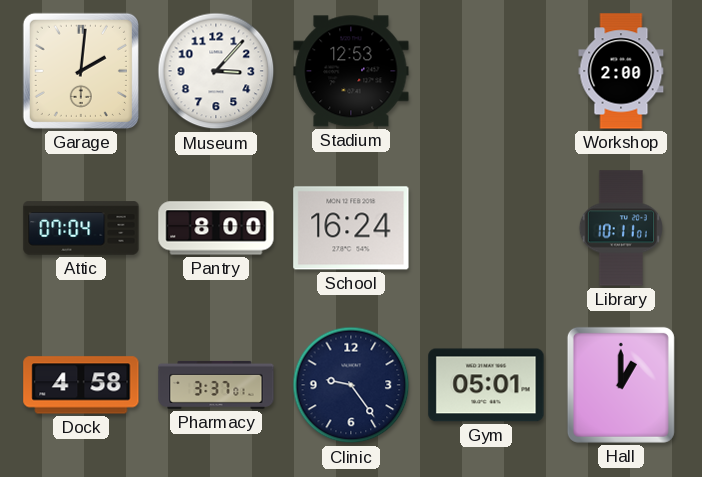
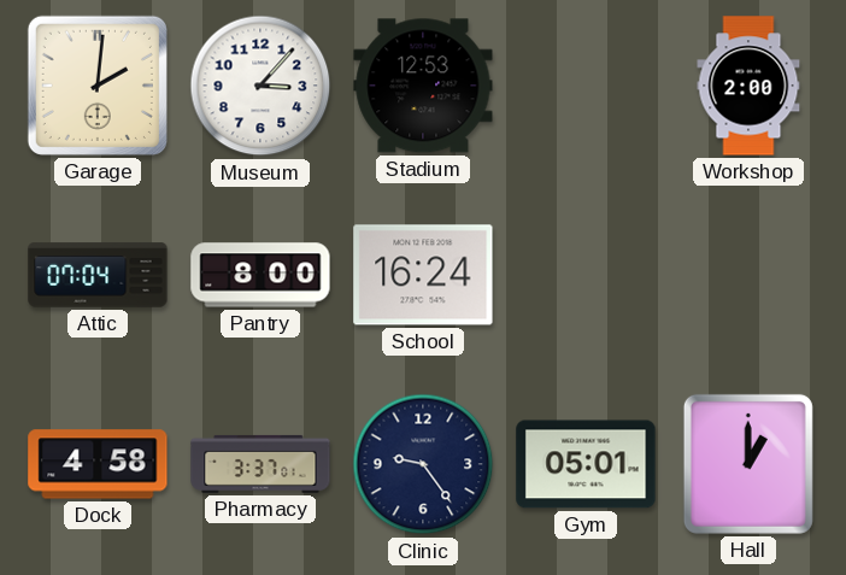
Library: 10:11 -> none
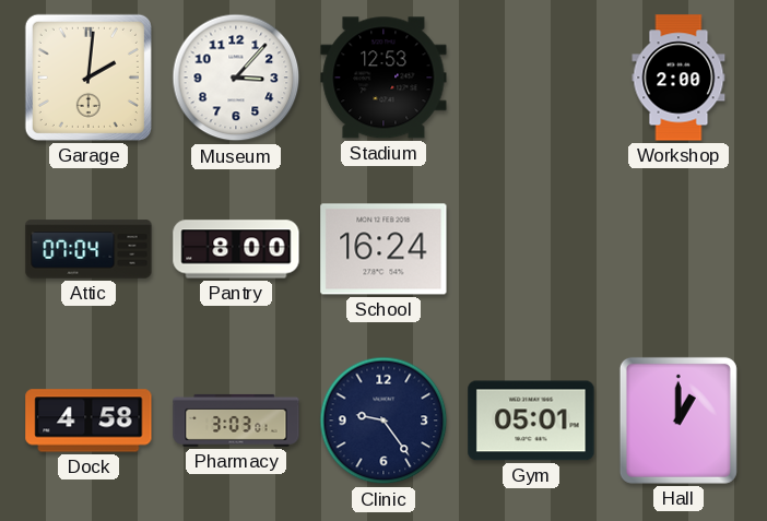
Pharmacy: 3:37 -> 3:03
